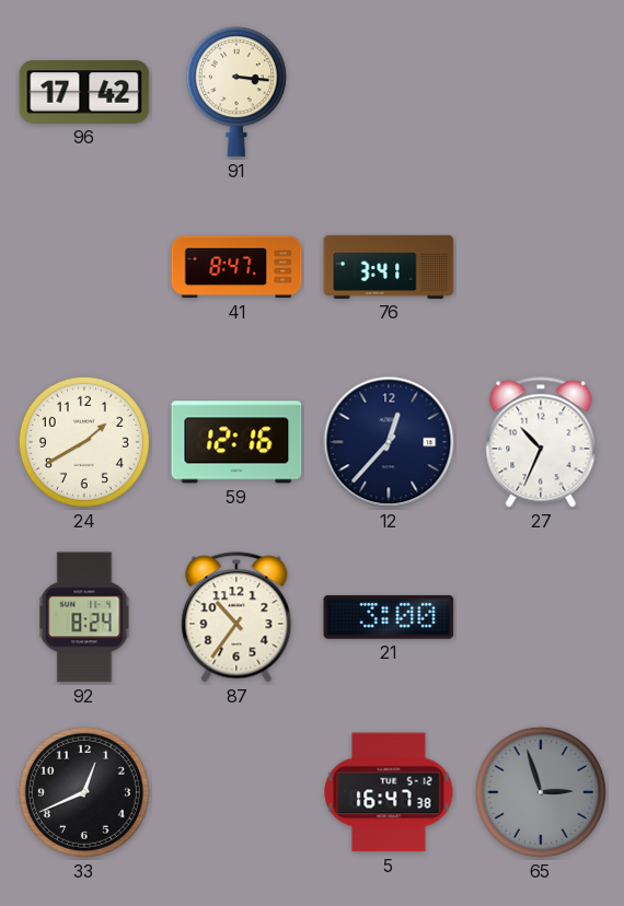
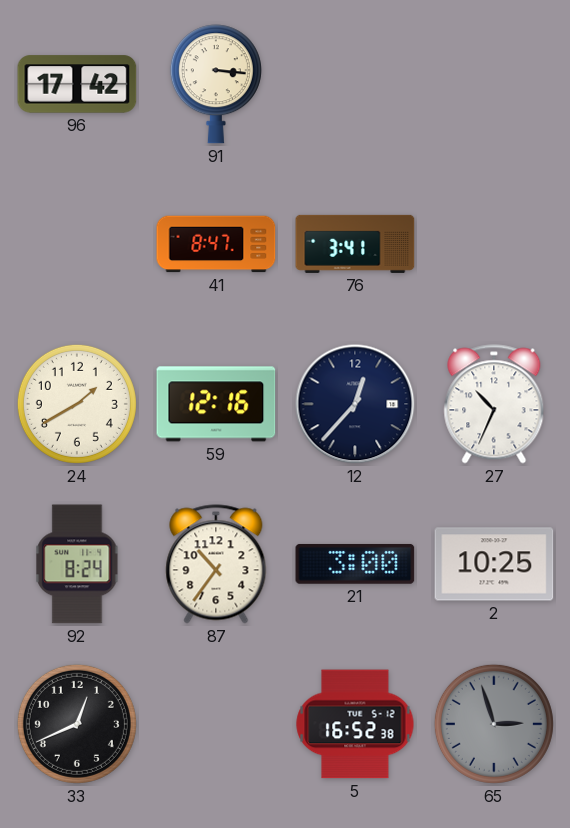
2: none -> 10:25
5: 16:47 -> 16:52
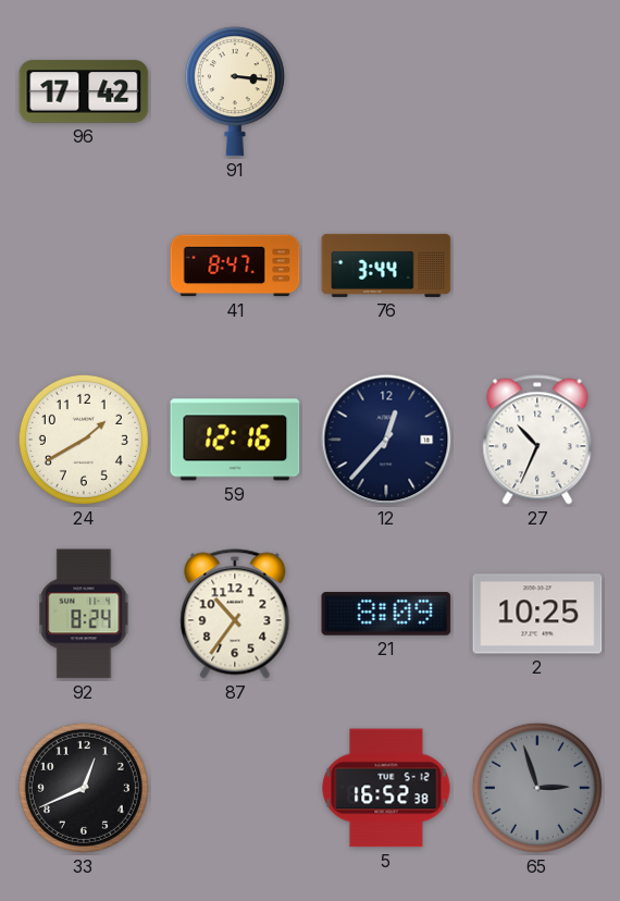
76: 3:41 -> 3:44
21: 3:00 -> 8:09
